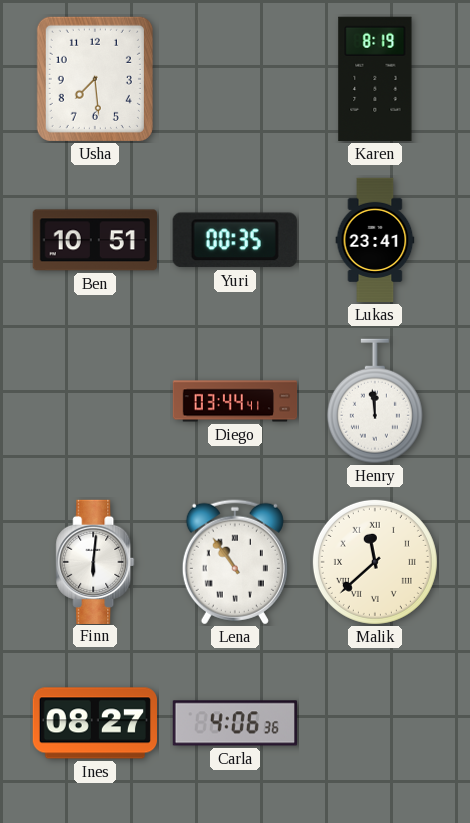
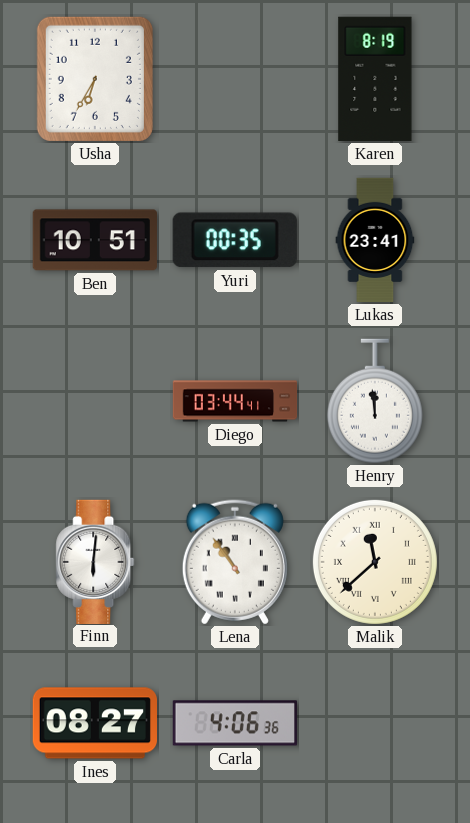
Usha: 7:29 -> 6:35
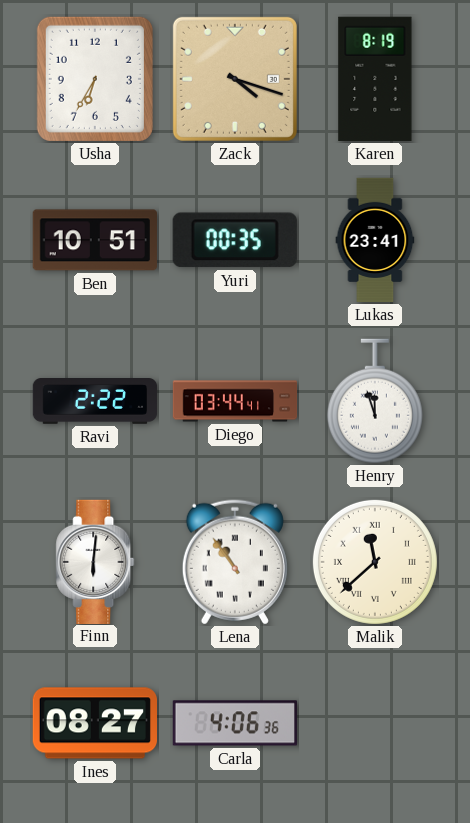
Zack: none -> 4:18
Ravi: none -> 2:22
Henry: 11:59 -> 11:57
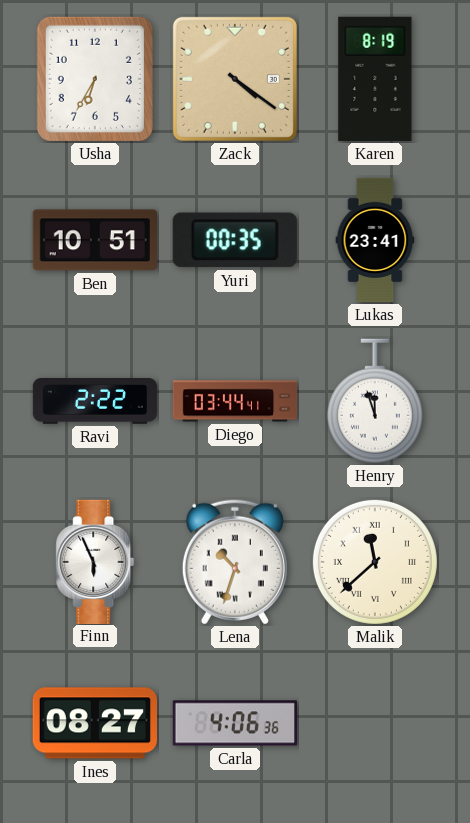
Zack: 4:18 -> 4:21
Finn: 6:01 -> 5:56
Lena: 10:54 -> 10:33
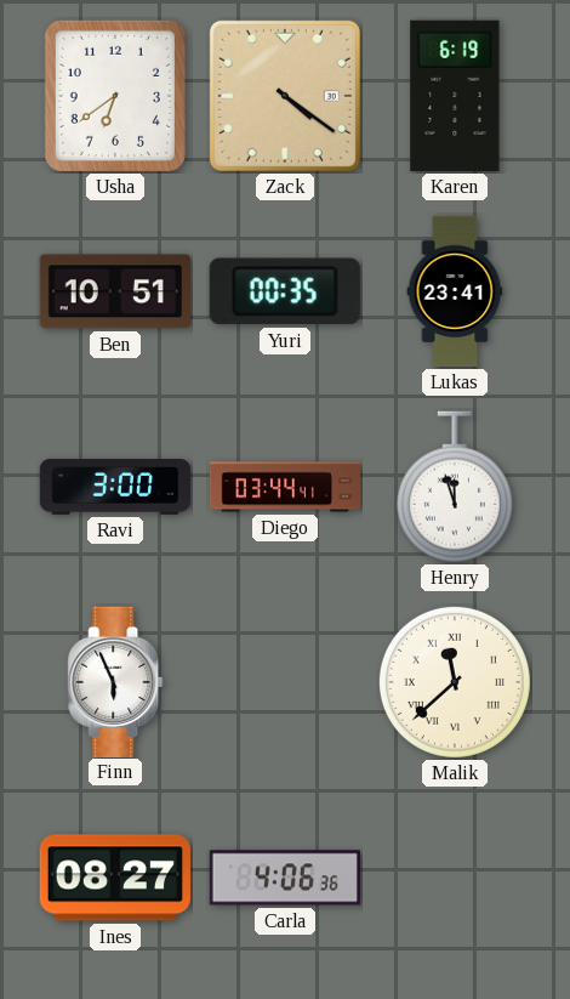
Usha: 6:35 -> 6:39
Karen: 8:19 -> 6:19
Ravi: 2:22 -> 3:00
Lena: 10:33 -> none
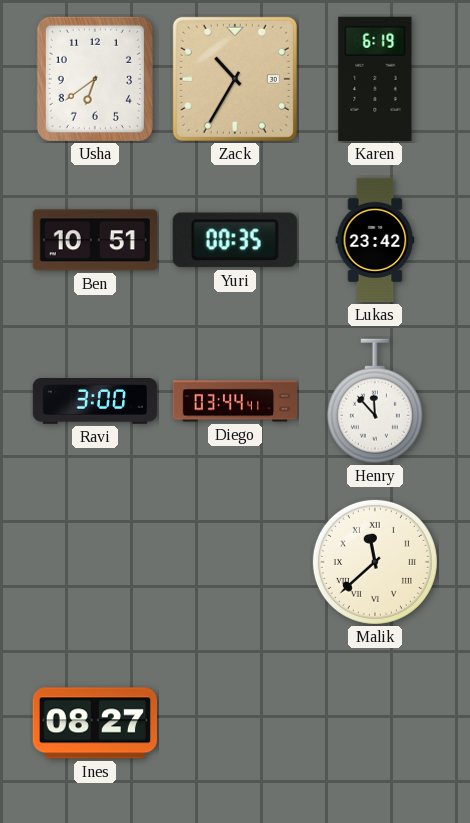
Zack: 4:21 -> 10:35
Lukas: 23:41 -> 23:42
Henry: 11:57 -> 11:53
Finn: 5:56 -> none
Carla: 4:06 -> none
